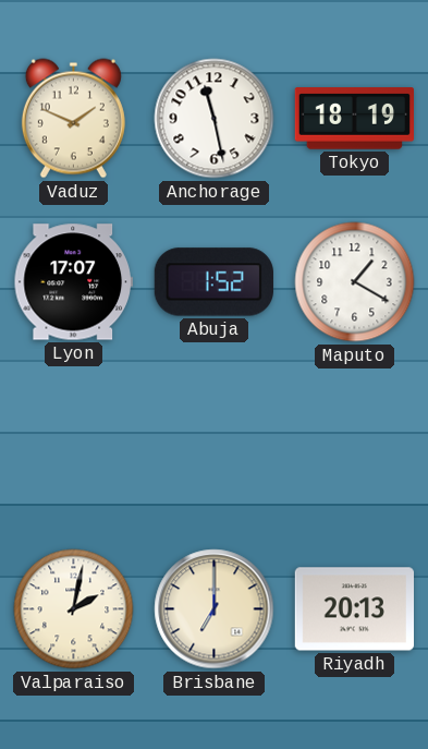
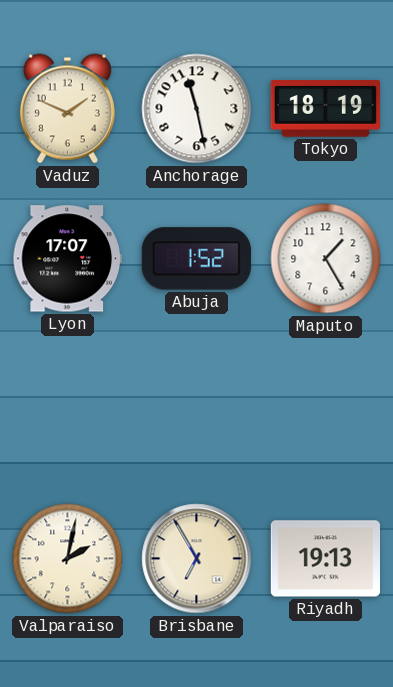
Maputo: 1:20 -> 1:25
Brisbane: 7:00 -> 6:55
Riyadh: 20:13 -> 19:13
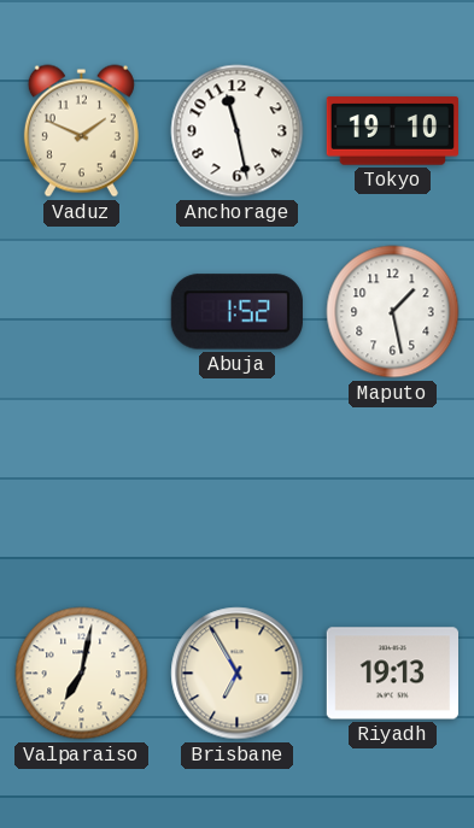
Tokyo: 18:19 -> 19:10
Lyon: 17:07 -> none
Maputo: 1:25 -> 1:28
Valparaiso: 2:02 -> 7:02
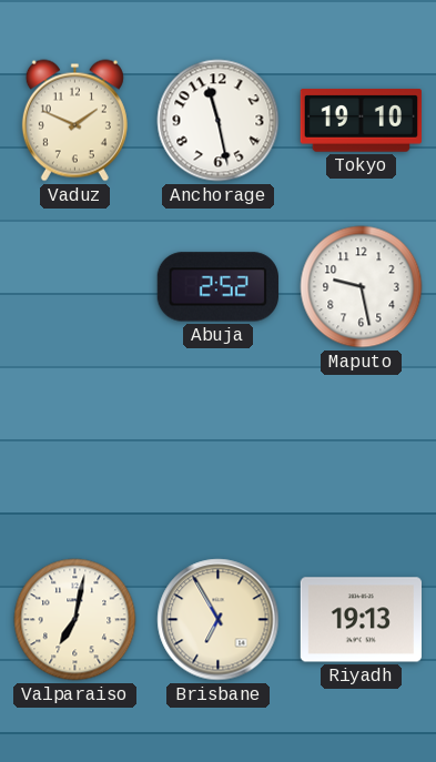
Abuja: 1:52 -> 2:52
Maputo: 1:28 -> 9:28
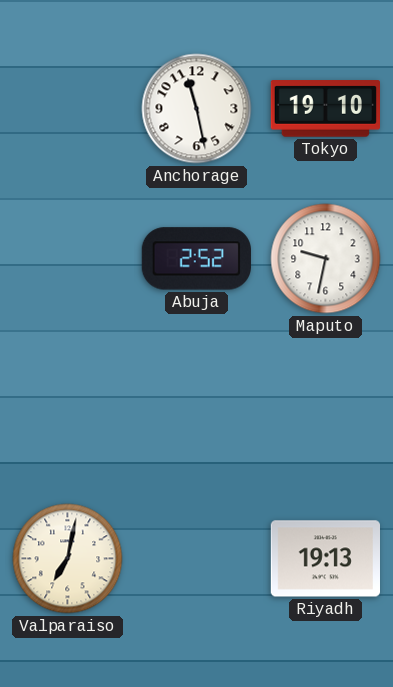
Vaduz: 1:49 -> none
Maputo: 9:28 -> 9:32
Brisbane: 6:55 -> none
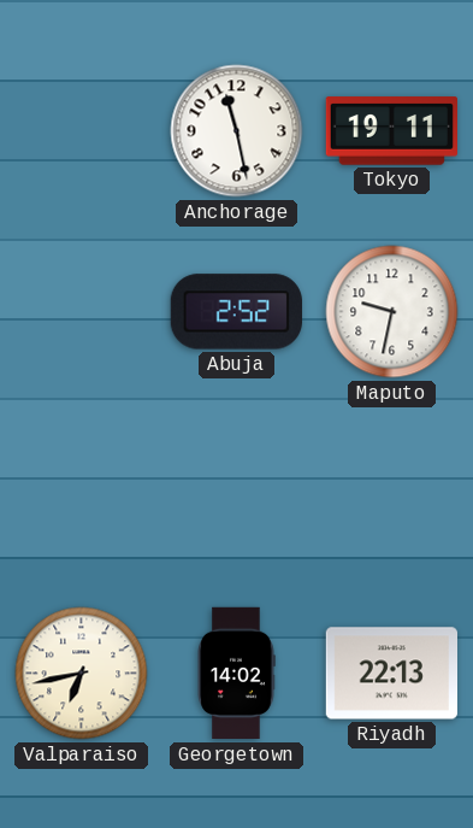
Tokyo: 19:10 -> 19:11
Valparaiso: 7:02 -> 6:43
Georgetown: none -> 14:02
Riyadh: 19:13 -> 22:13
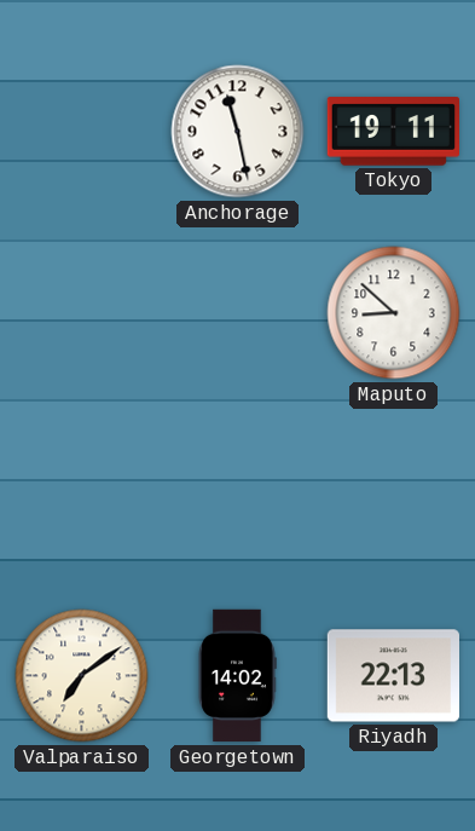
Abuja: 2:52 -> none
Maputo: 9:32 -> 8:52
Valparaiso: 6:43 -> 7:09
